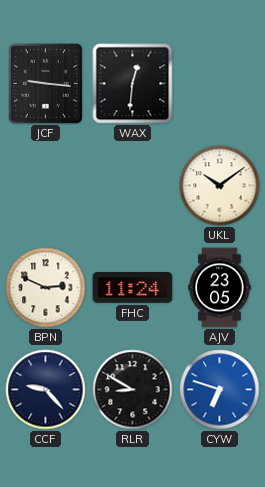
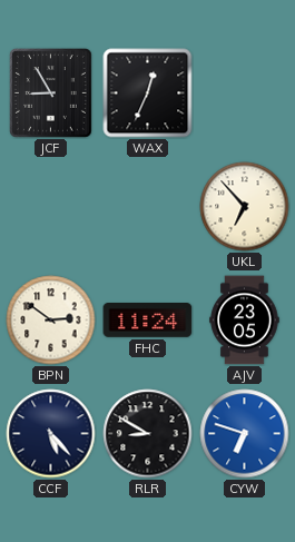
JCF: 9:16 -> 8:55
WAX: 12:31 -> 12:34
UKL: 10:09 -> 6:53
BPN: 2:49 -> 2:51
CCF: 9:23 -> 5:23
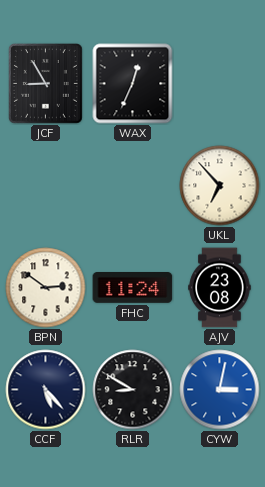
AJV: 23:05 -> 23:08
CYW: 6:48 -> 3:02
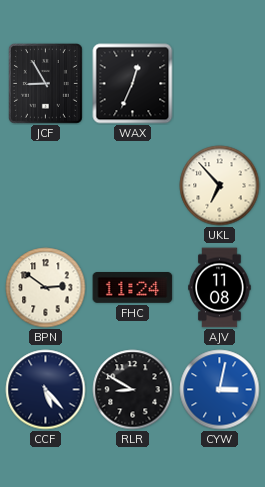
AJV: 23:08 -> 11:08
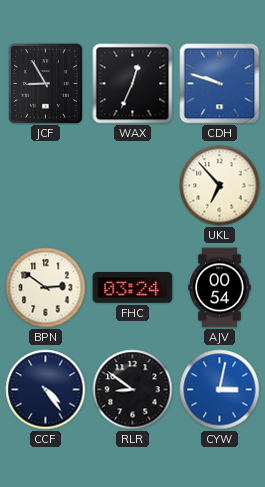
CDH: none -> 9:48
FHC: 11:24 -> 03:24
AJV: 11:08 -> 00:54
CCF: 5:23 -> 4:24
RLR: 8:50 -> 8:51
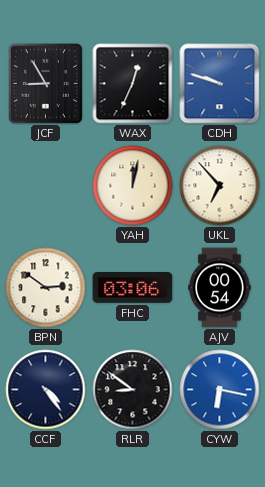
YAH: none -> 12:02
FHC: 03:24 -> 03:06
CYW: 3:02 -> 6:17
